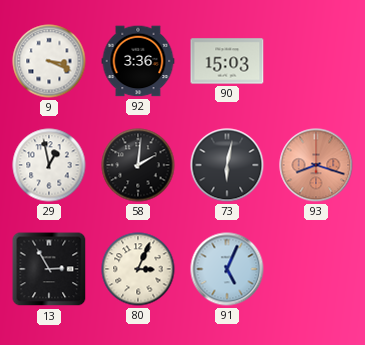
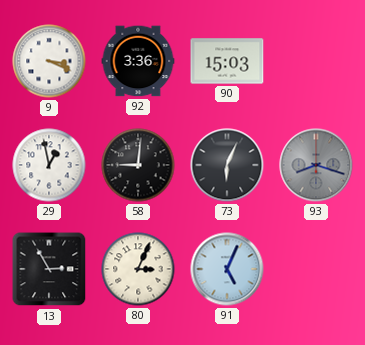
58: 2:01 -> 9:01
73: 6:02 -> 6:04
93 dial: salmon -> grey
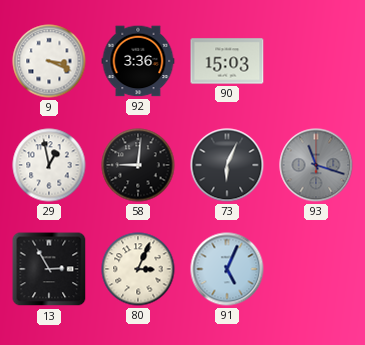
93: 8:18 -> 11:18
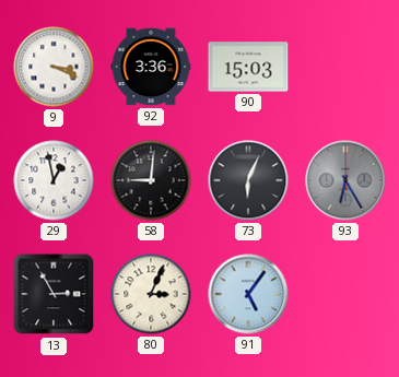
93: 11:18 -> 6:25
91: 5:04 -> 5:06
